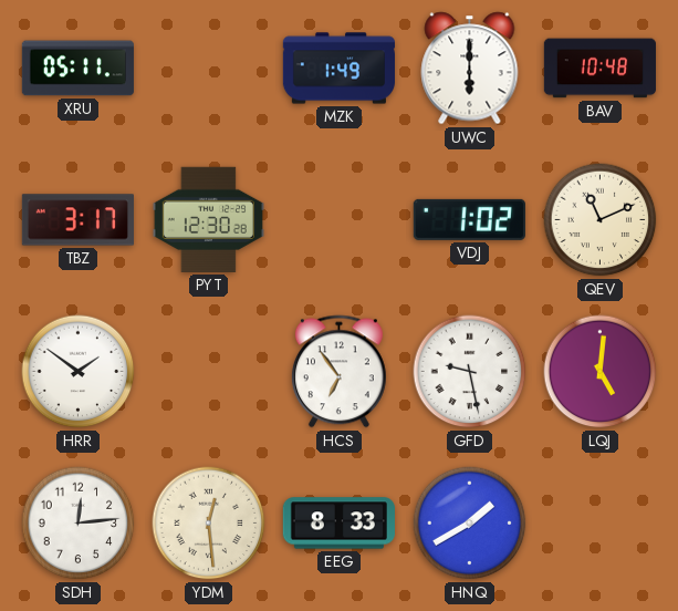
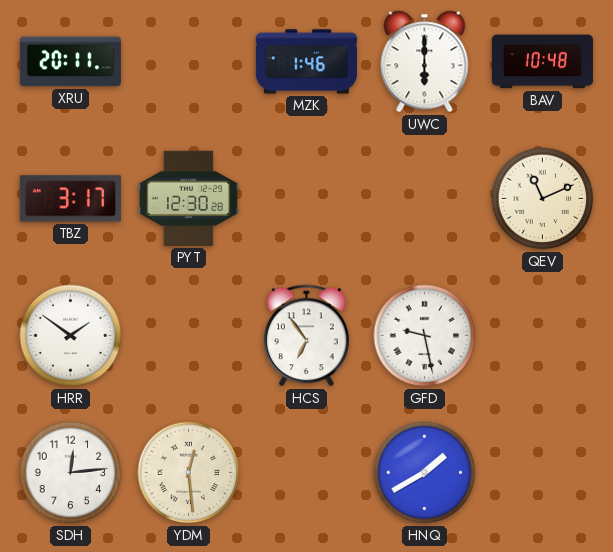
XRU: 05:11 -> 20:11
MZK: 1:49 -> 1:46
VDJ: 1:02 -> none
LQJ: 5:01 -> none
EEG: 8:33 -> none
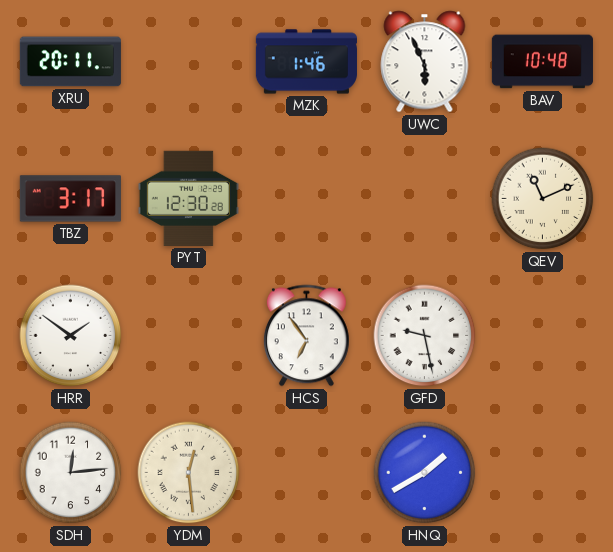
UWC: 6:00 -> 5:56
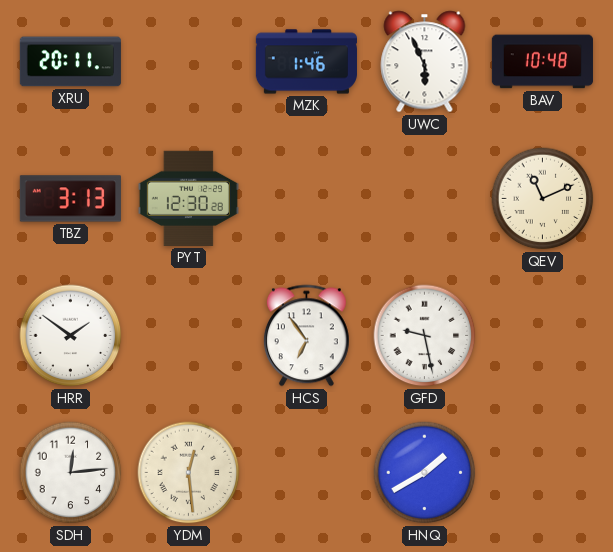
TBZ: 3:17 -> 3:13
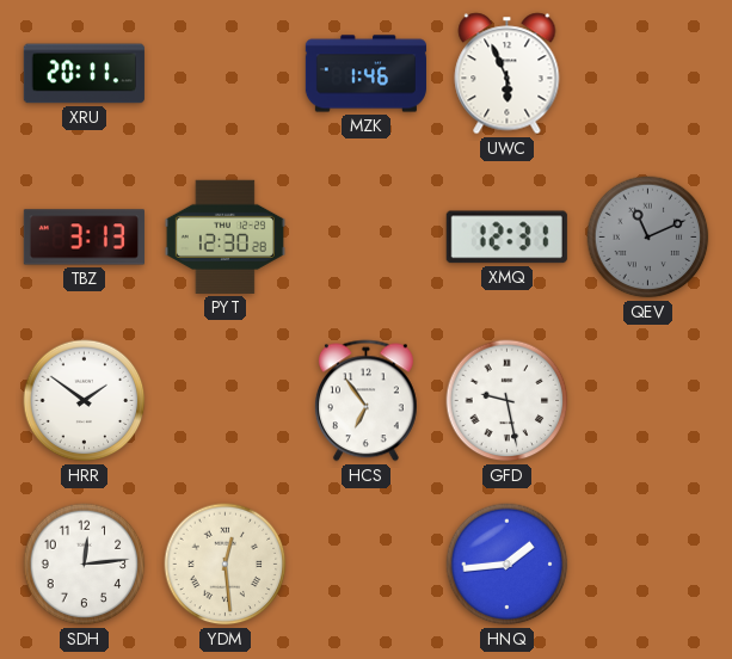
BAV: 10:48 -> none
XMQ: none -> 12:31
QEV dial: cream -> grey
HNQ: 1:40 -> 1:44
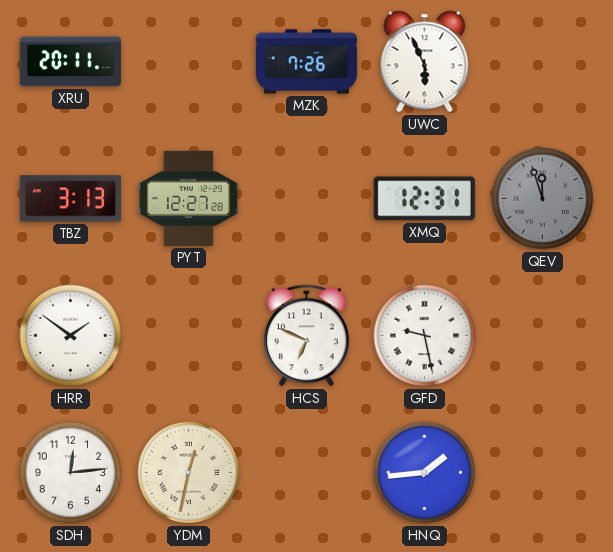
MZK: 1:46 -> 7:26
PYT: 12:30 -> 12:27
QEV: 11:11 -> 11:57
HCS: 6:54 -> 6:49
YDM: 12:29 -> 12:32
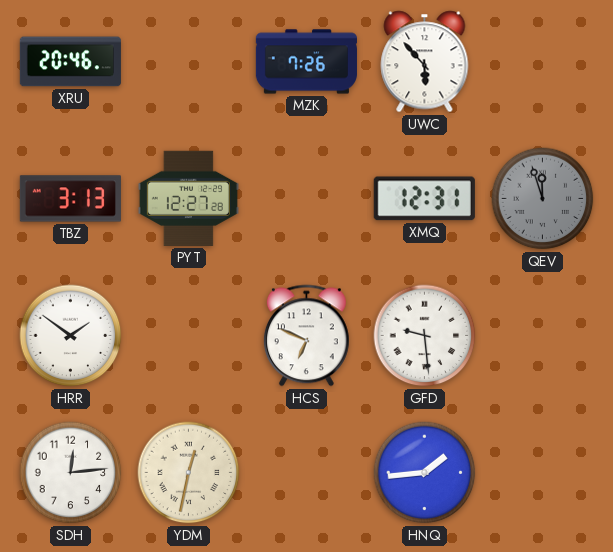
XRU: 20:11 -> 20:46
UWC: 5:56 -> 5:53
GFD: 9:28 -> 9:29
